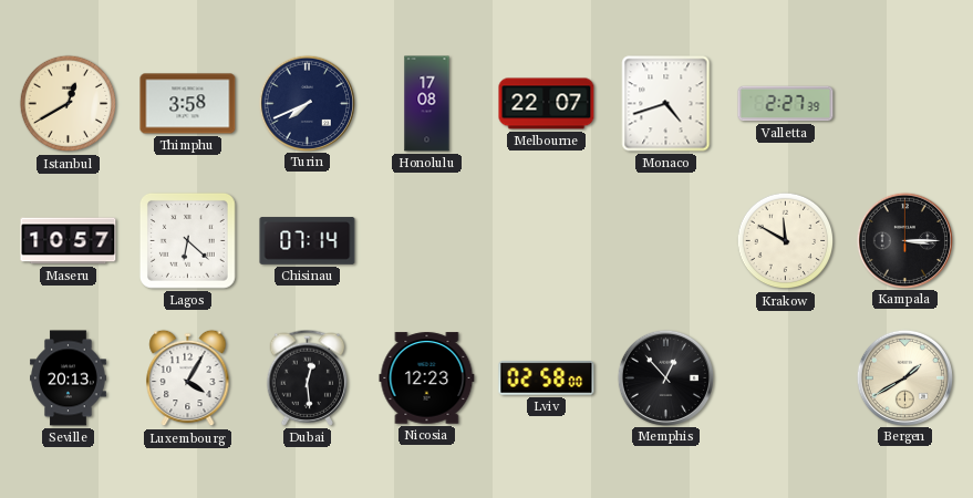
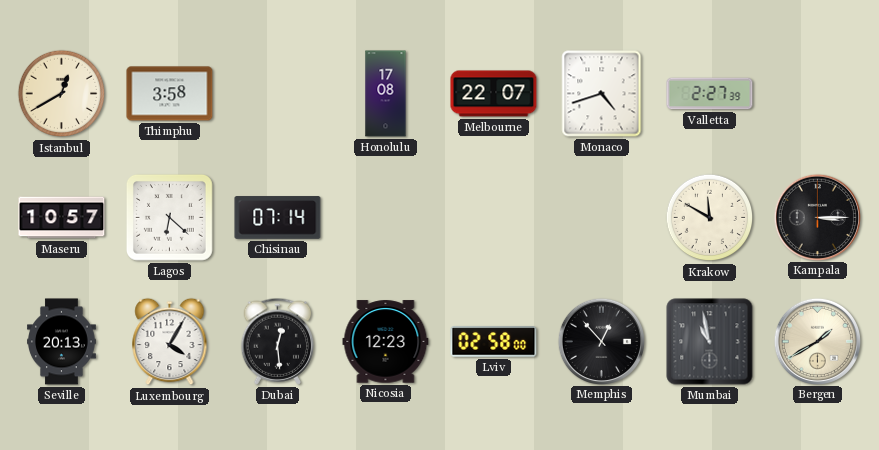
Turin: 7:41 -> none
Mumbai: none -> 10:58
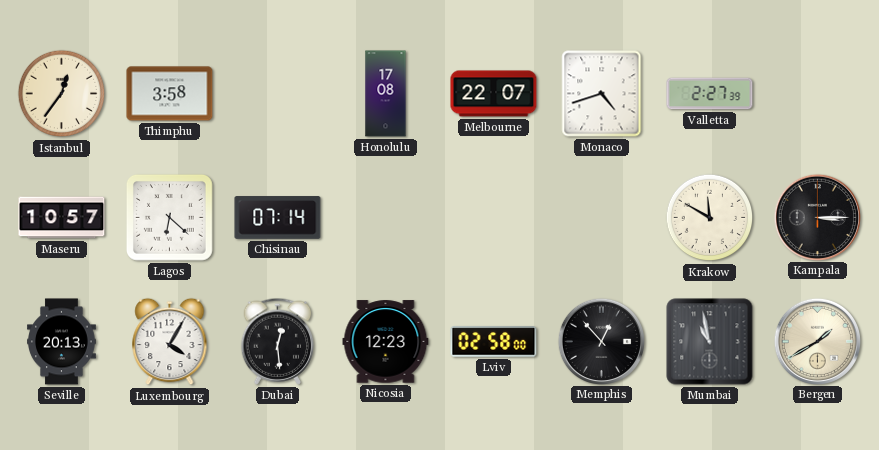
Istanbul: 12:40 -> 12:36
